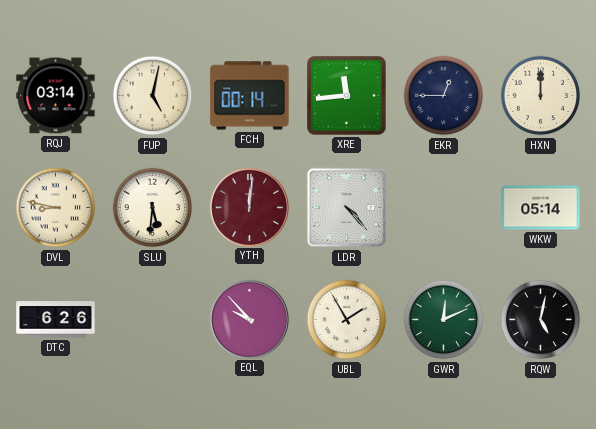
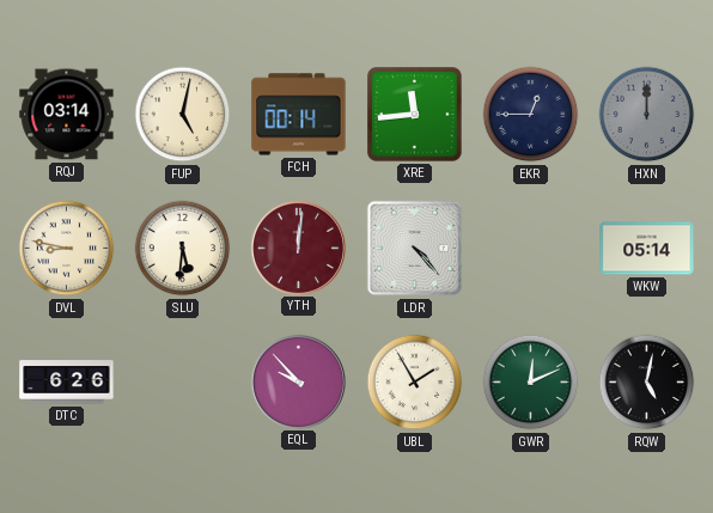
HXN dial: cream -> grey
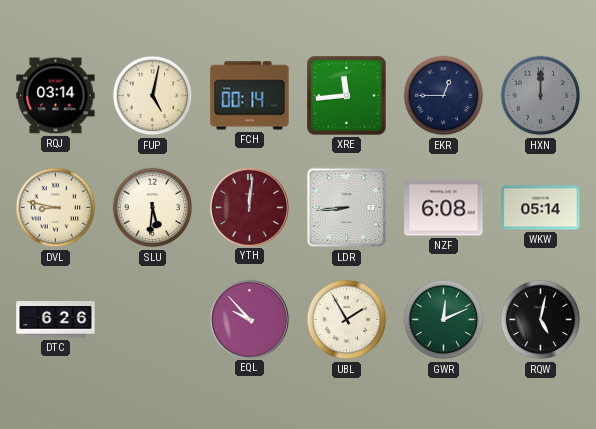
LDR: 4:23 -> 8:44
NZF: none -> 6:08
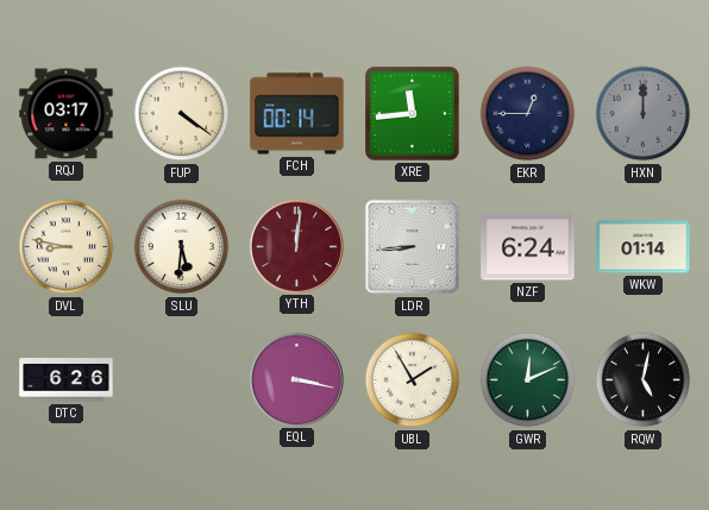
RQJ: 03:14 -> 03:17
FUP: 5:02 -> 4:21
NZF: 6:08 -> 6:24
WKW: 05:14 -> 01:14
EQL: 9:53 -> 3:17
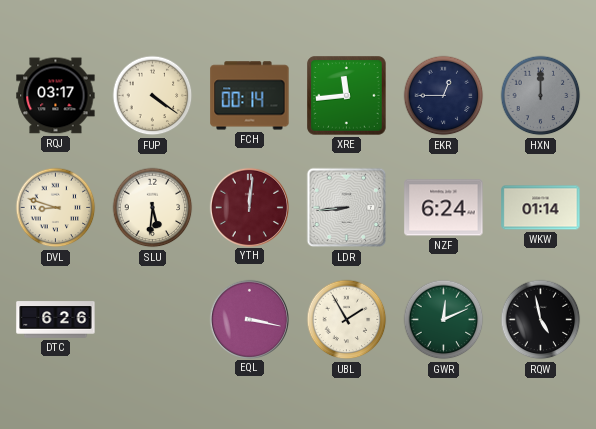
DVL: 8:47 -> 8:48
RQW: 5:02 -> 4:58
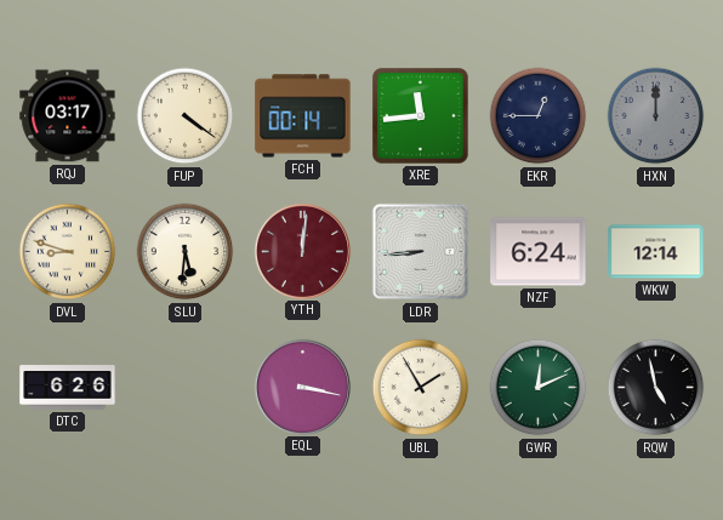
WKW: 01:14 -> 12:14
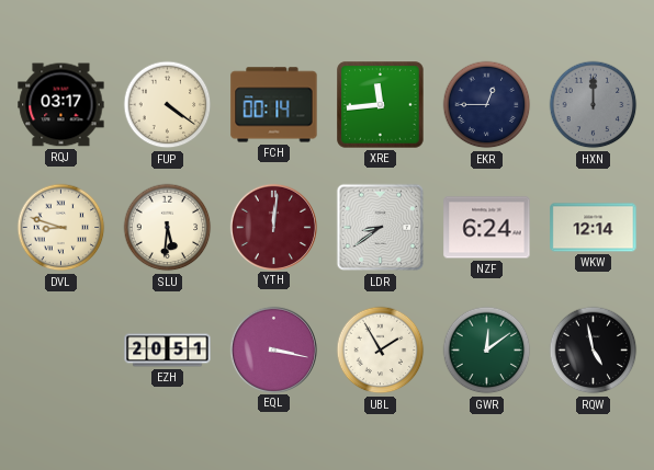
LDR: 8:44 -> 8:39
DTC: 6:26 -> none
EZH: none -> 20:51
GWR: 12:11 -> 12:09
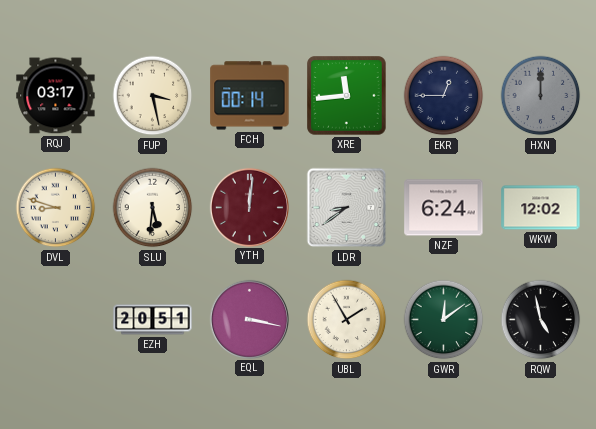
FUP: 4:21 -> 3:28
WKW: 12:14 -> 12:02
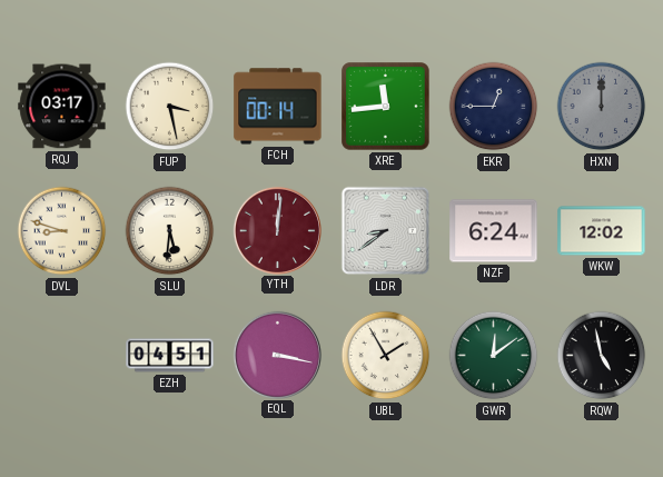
EZH: 20:51 -> 04:51
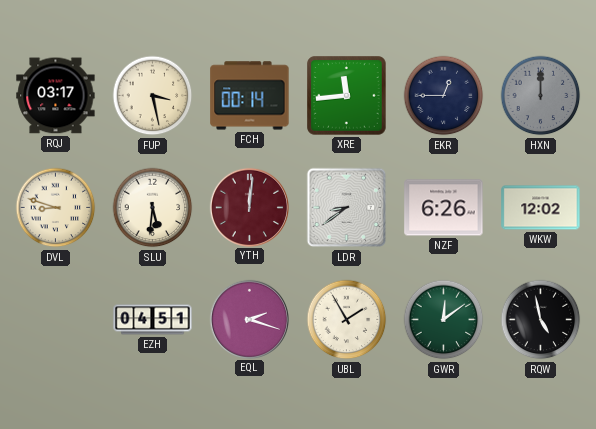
NZF: 6:24 -> 6:26
EQL: 3:17 -> 2:18
